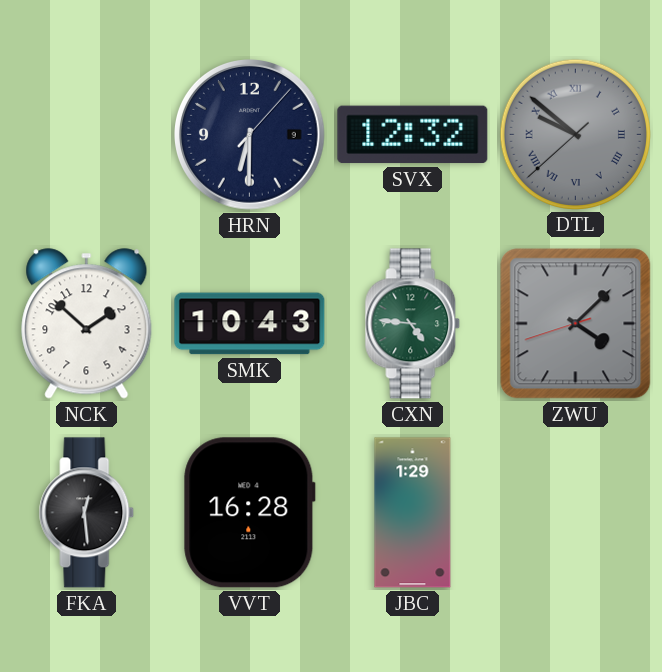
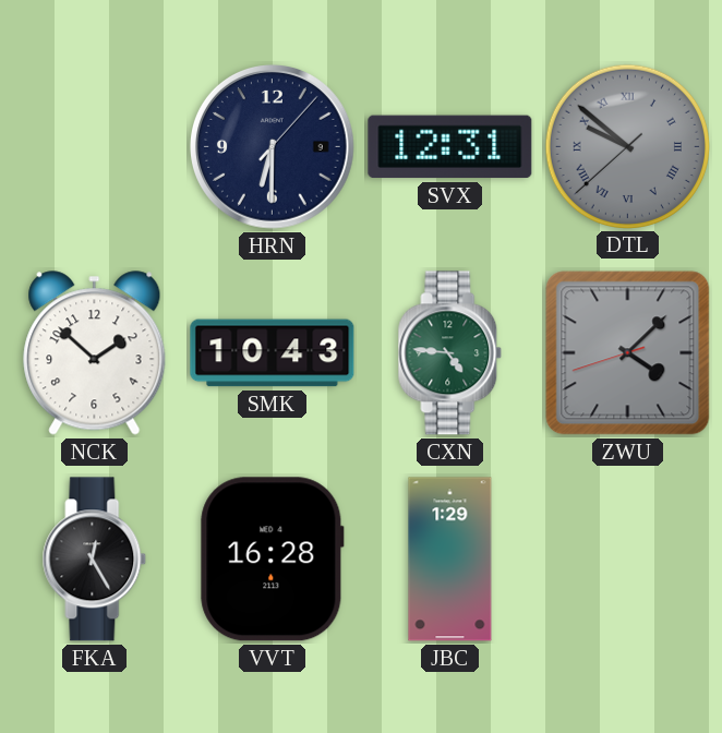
SVX: 12:32 -> 12:31
FKA: 12:29 -> 12:25
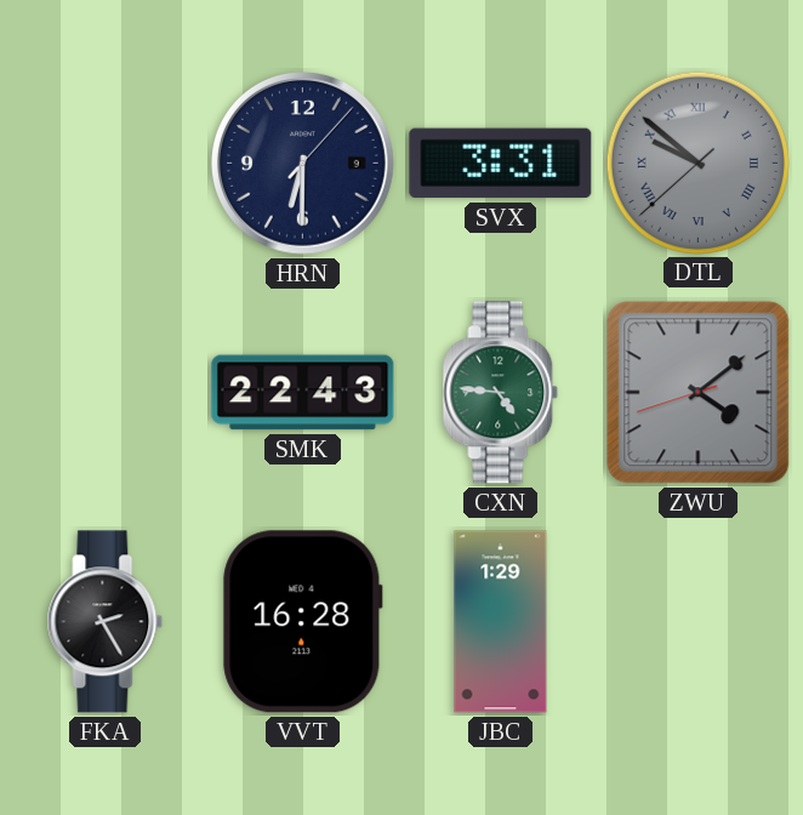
SVX: 12:31 -> 3:31
NCK: 1:52 -> none
SMK: 10:43 -> 22:43
ZWU: 4:07 -> 4:08
FKA: 12:25 -> 2:25
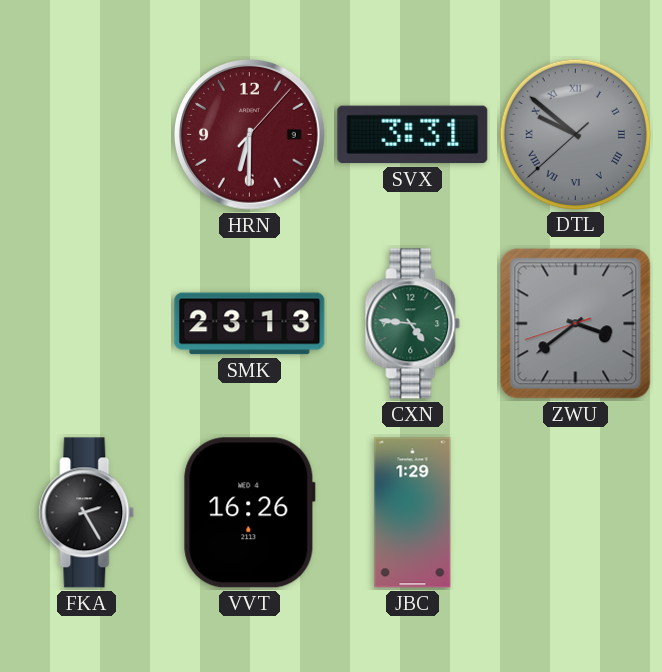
HRN dial: navy -> burgundy
SMK: 22:43 -> 23:13
ZWU: 4:08 -> 3:38
VVT: 16:28 -> 16:26
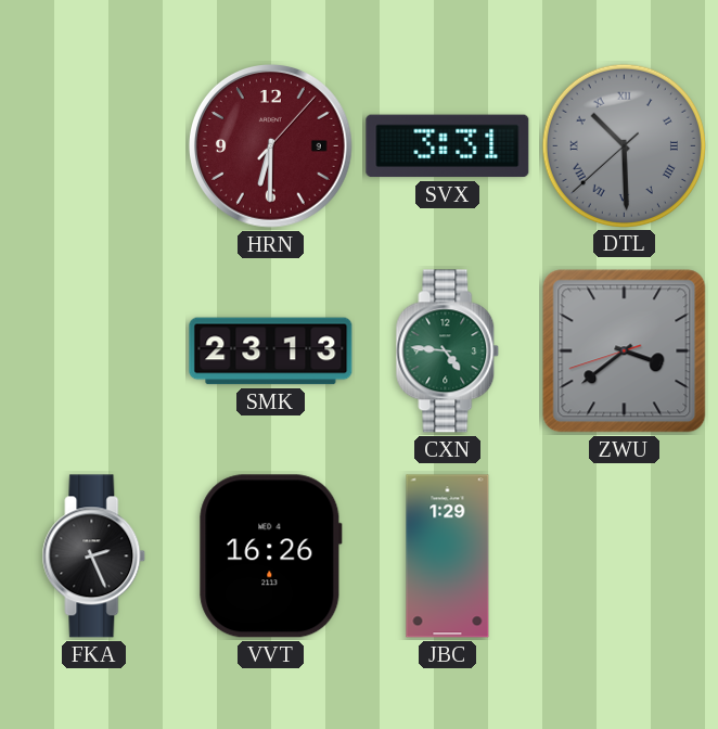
DTL: 9:51 -> 10:29
FKA: 2:25 -> 2:26
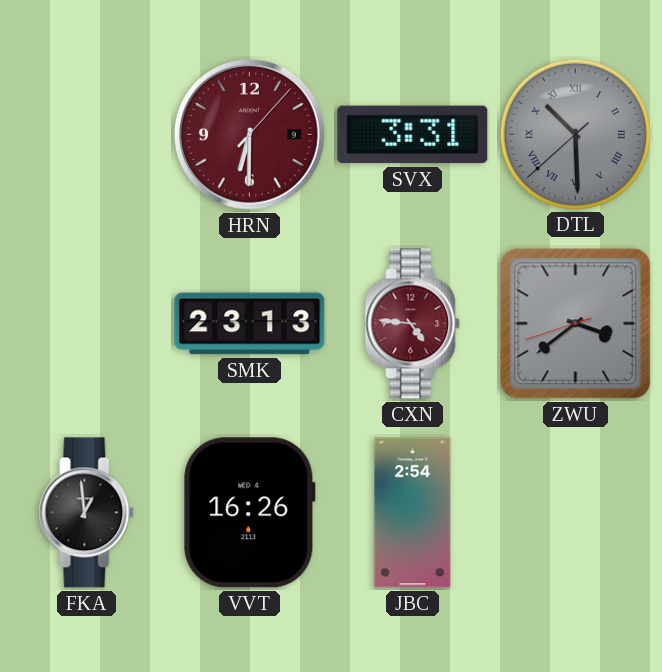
CXN dial: green -> burgundy
FKA: 2:26 -> 12:59
JBC: 1:29 -> 2:54
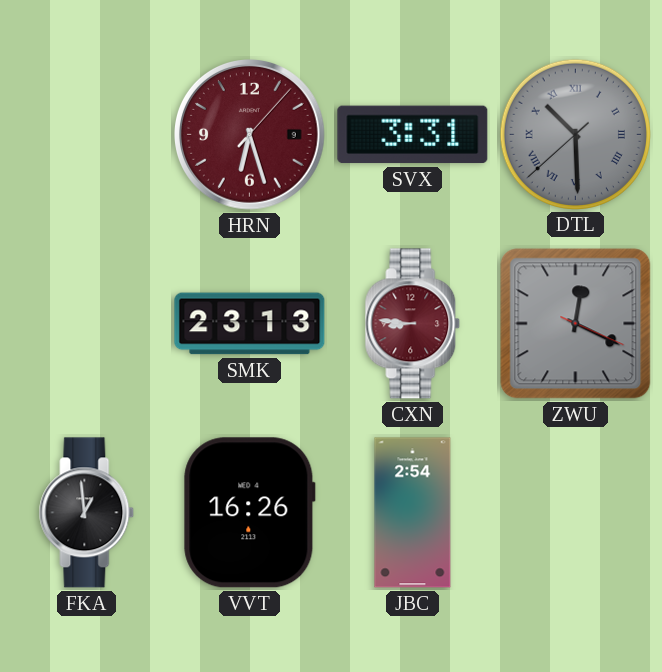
HRN: 6:30 -> 6:27
CXN: 4:46 -> 8:46
ZWU: 3:38 -> 12:19
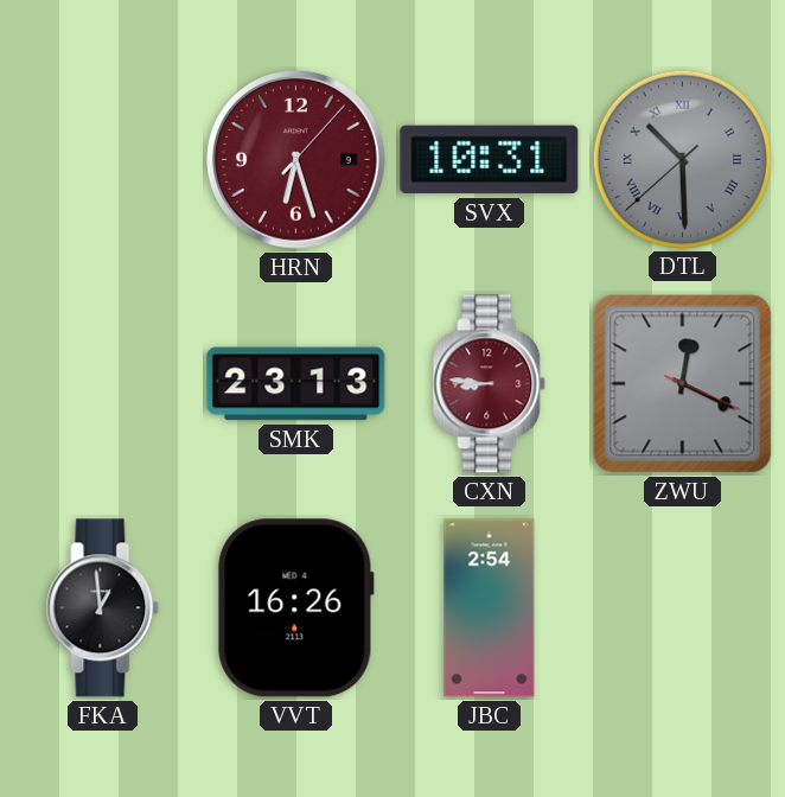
SVX: 3:31 -> 10:31
